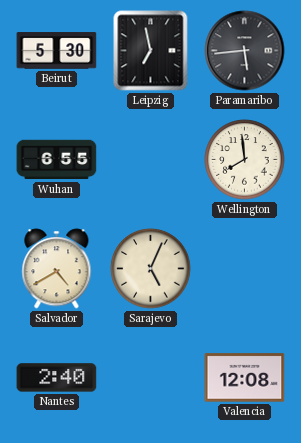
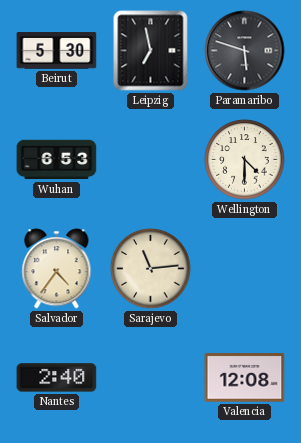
Paramaribo: 5:44 -> 5:48
Wuhan: 6:55 -> 6:53
Wellington: 7:59 -> 4:30
Salvador: 4:40 -> 4:36
Sarajevo: 5:04 -> 11:14
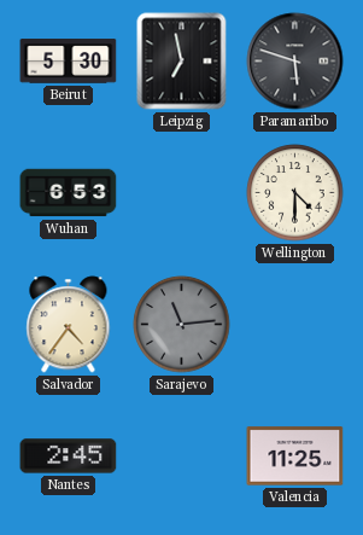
Sarajevo dial: cream -> grey
Nantes: 2:40 -> 2:45
Valencia: 12:08 -> 11:25
